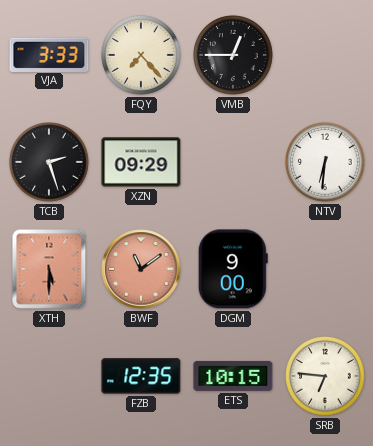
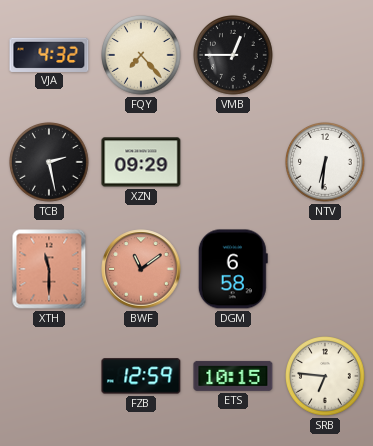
VJA: 3:33 -> 4:32
TCB: 2:27 -> 2:28
XTH: 5:30 -> 11:30
DGM: 9:00 -> 6:58
FZB: 12:35 -> 12:59
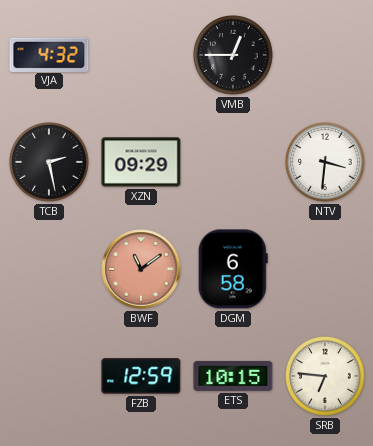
FQY: 7:23 -> none
NTV: 6:31 -> 3:31
XTH: 11:30 -> none
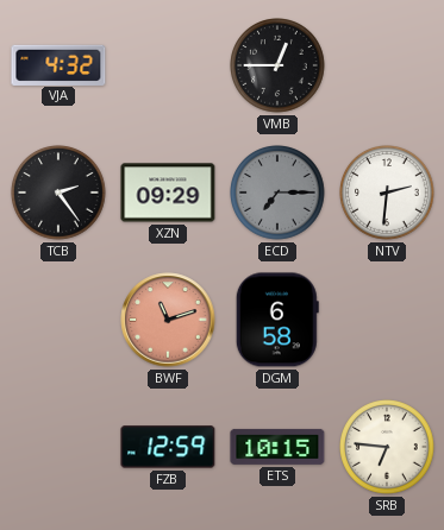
TCB: 2:28 -> 2:24
ECD: none -> 7:15
NTV: 3:31 -> 2:31
BWF: 11:09 -> 11:12
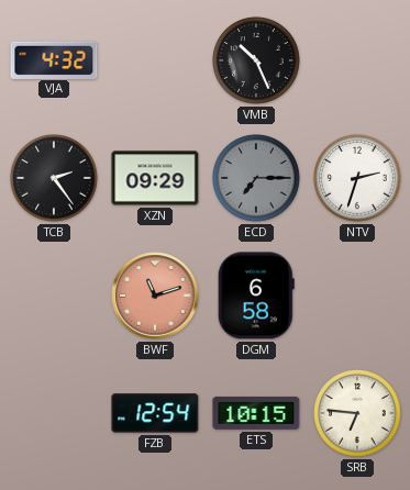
VMB: 12:45 -> 10:26
NTV: 2:31 -> 2:33
FZB: 12:59 -> 12:54
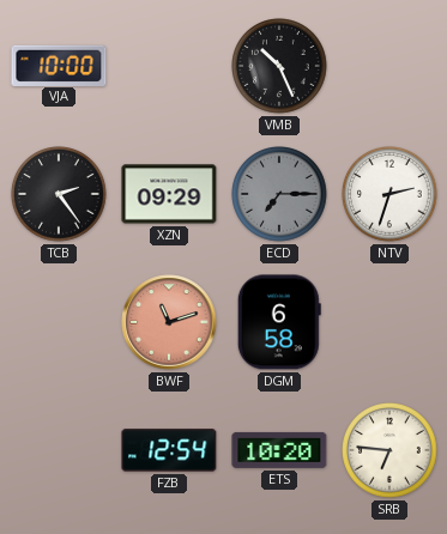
VJA: 4:32 -> 10:00
ETS: 10:15 -> 10:20
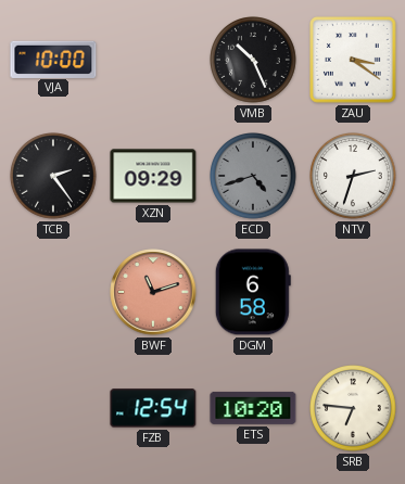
ZAU: none -> 3:21
ECD: 7:15 -> 4:42
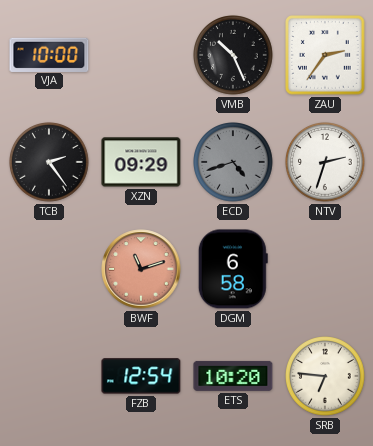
ZAU: 3:21 -> 2:36
